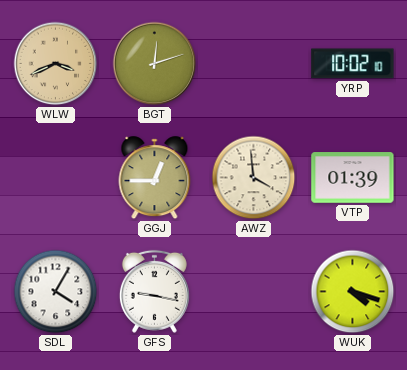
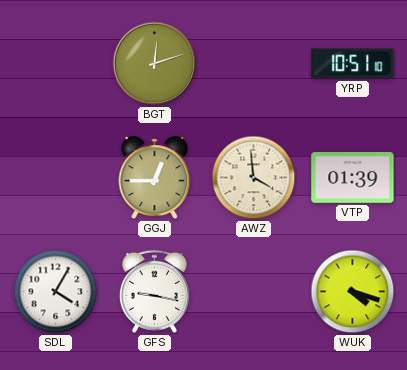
WLW: 3:41 -> none
YRP: 10:02 -> 10:51
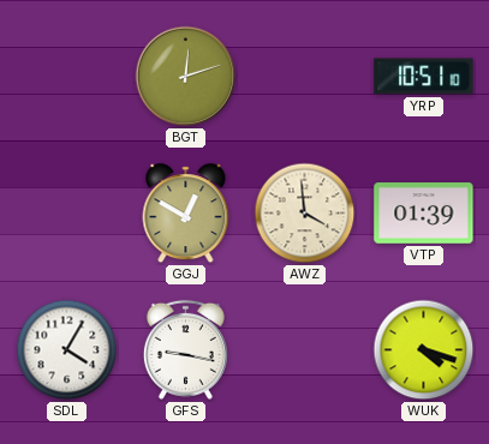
GGJ: 12:45 -> 12:50
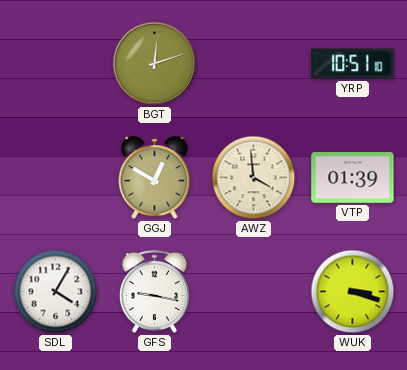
WUK: 4:18 -> 3:18
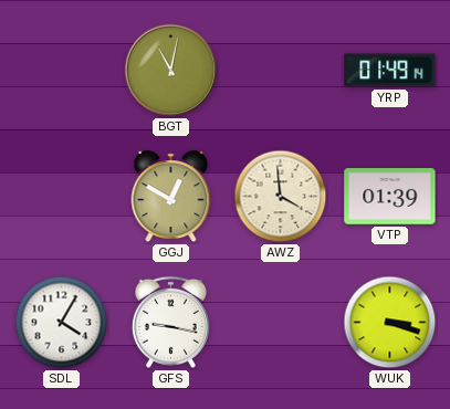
BGT: 12:12 -> 11:02
YRP: 10:51 -> 01:49
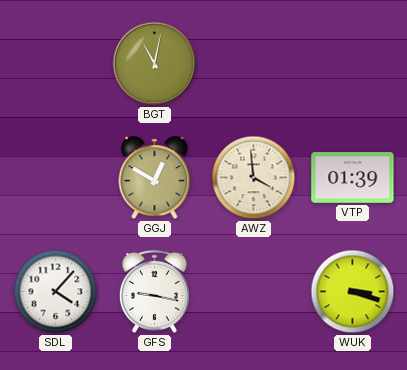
YRP: 01:49 -> none
SDL: 4:05 -> 4:07
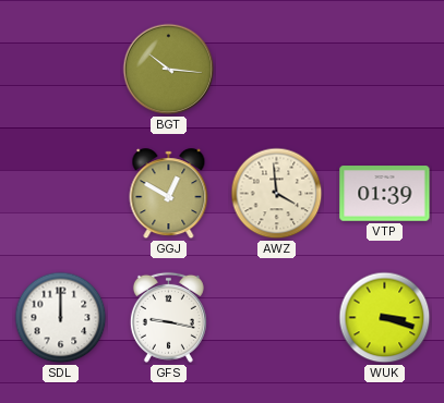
BGT: 11:02 -> 10:16
SDL: 4:07 -> 12:00
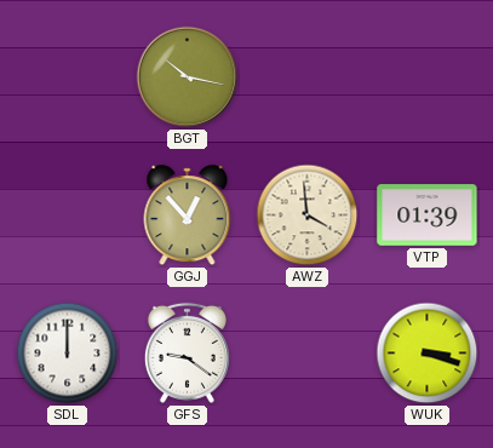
BGT: 10:16 -> 10:17
GGJ: 12:50 -> 12:53
GFS: 9:17 -> 9:21
